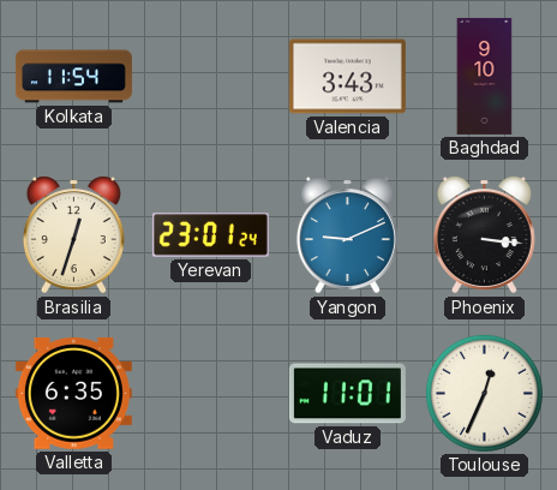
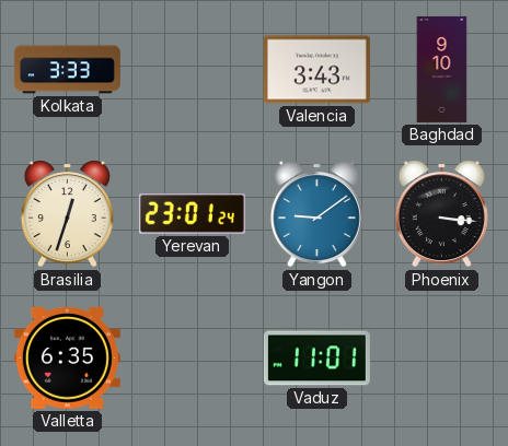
Kolkata: 11:54 -> 3:33
Yangon: 9:11 -> 9:09
Toulouse: 12:34 -> none
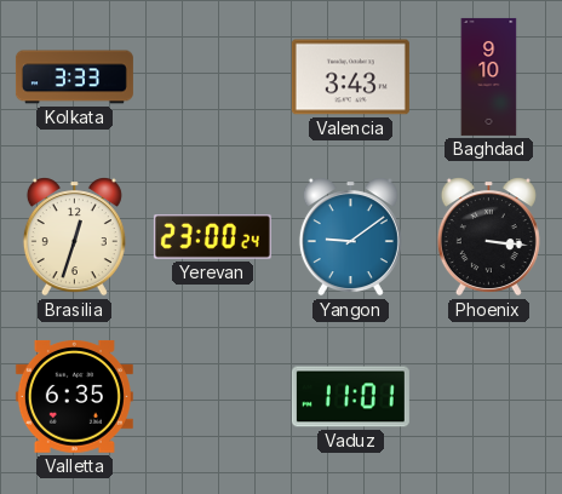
Yerevan: 23:01 -> 23:00
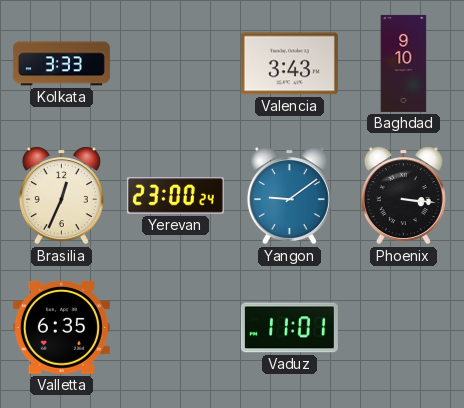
Brasilia: 12:33 -> 12:34
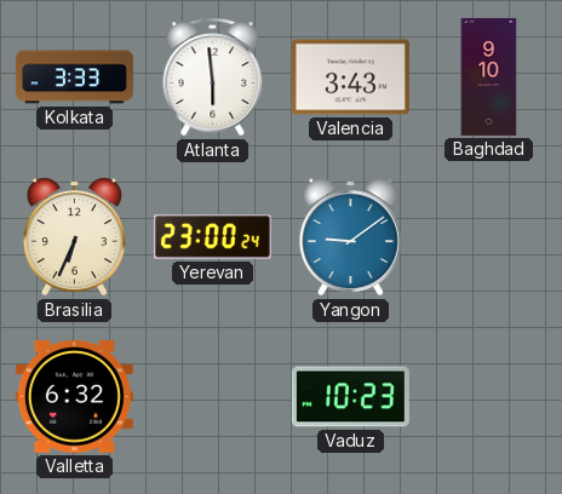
Atlanta: none -> 5:59
Brasilia: 12:34 -> 6:34
Phoenix: 3:16 -> none
Valletta: 6:35 -> 6:32
Vaduz: 11:01 -> 10:23
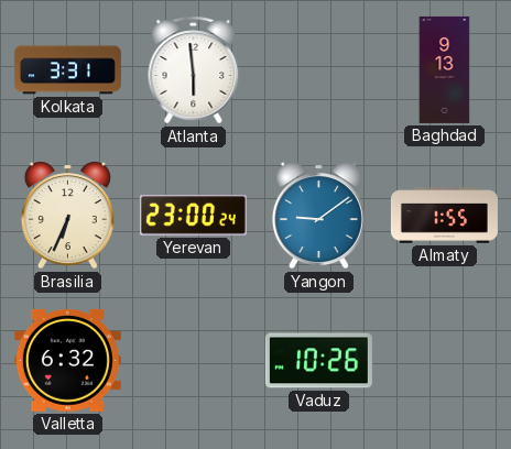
Kolkata: 3:33 -> 3:31
Valencia: 3:43 -> none
Baghdad: 9:10 -> 9:13
Almaty: none -> 1:55
Vaduz: 10:23 -> 10:26
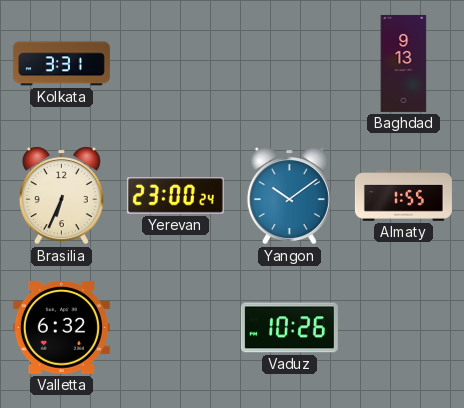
Atlanta: 5:59 -> none
Yangon: 9:09 -> 10:09
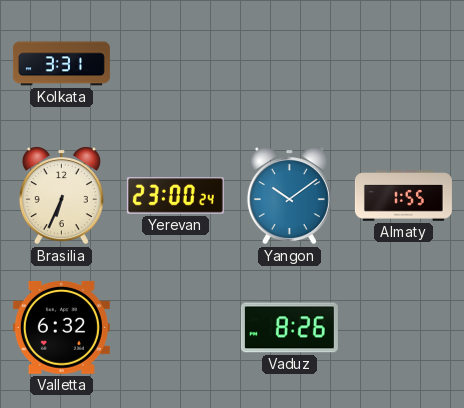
Baghdad: 9:13 -> none
Vaduz: 10:26 -> 8:26
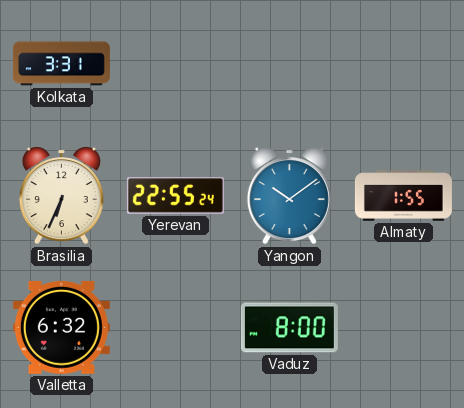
Yerevan: 23:00 -> 22:55
Vaduz: 8:26 -> 8:00
